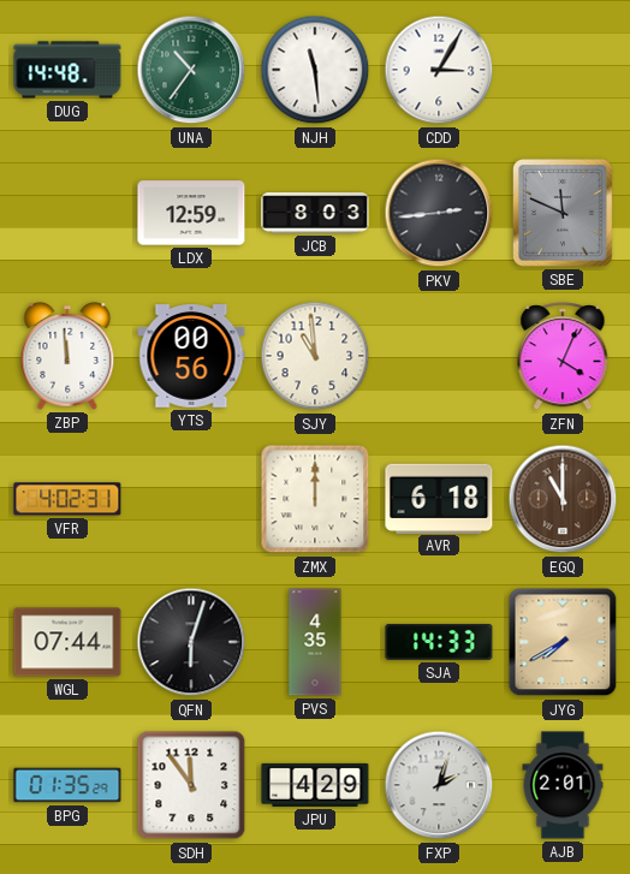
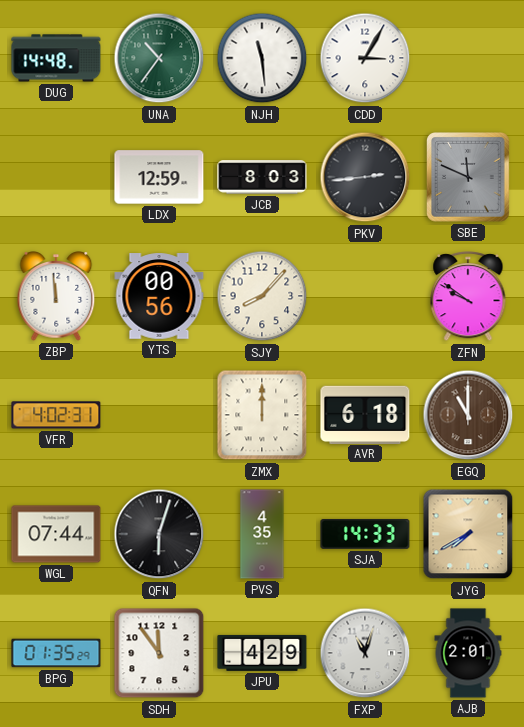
SJY: 10:59 -> 8:07
ZFN: 4:04 -> 9:51
FXP: 2:03 -> 11:03
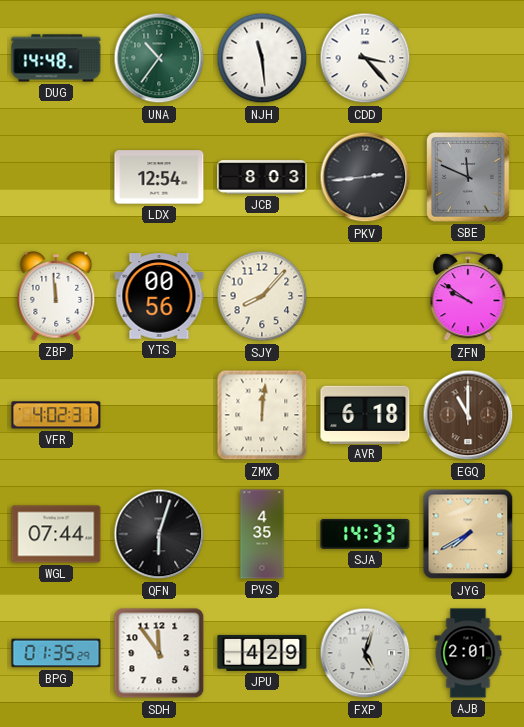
CDD: 3:05 -> 3:23
LDX: 12:59 -> 12:54
ZMX: 12:00 -> 12:01
FXP: 11:03 -> 5:03
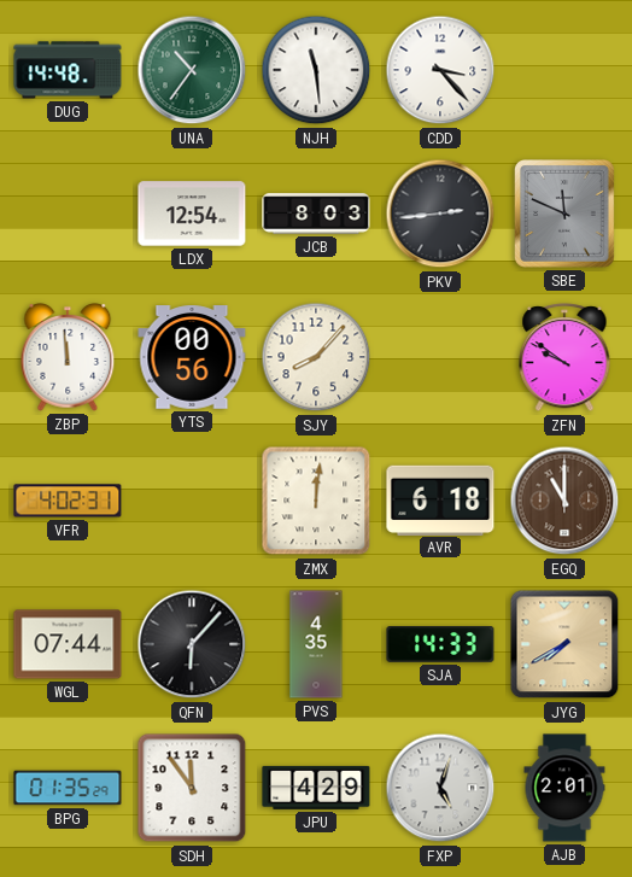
QFN: 6:03 -> 6:07
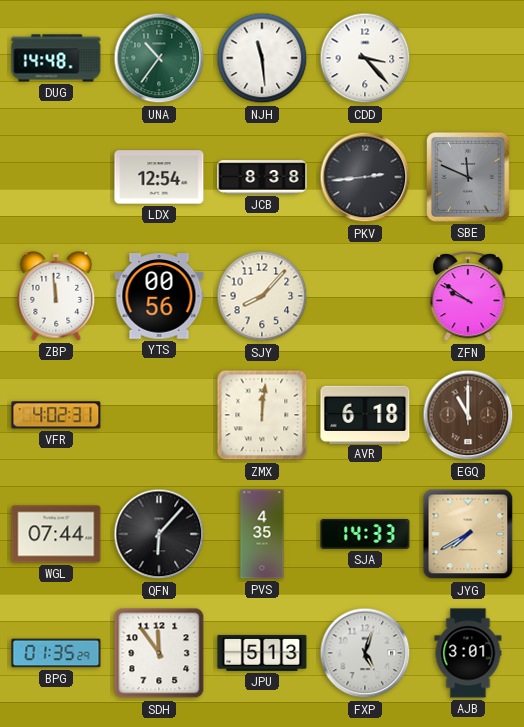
JCB: 8:03 -> 8:38
JPU: 4:29 -> 5:13
AJB: 2:01 -> 3:01
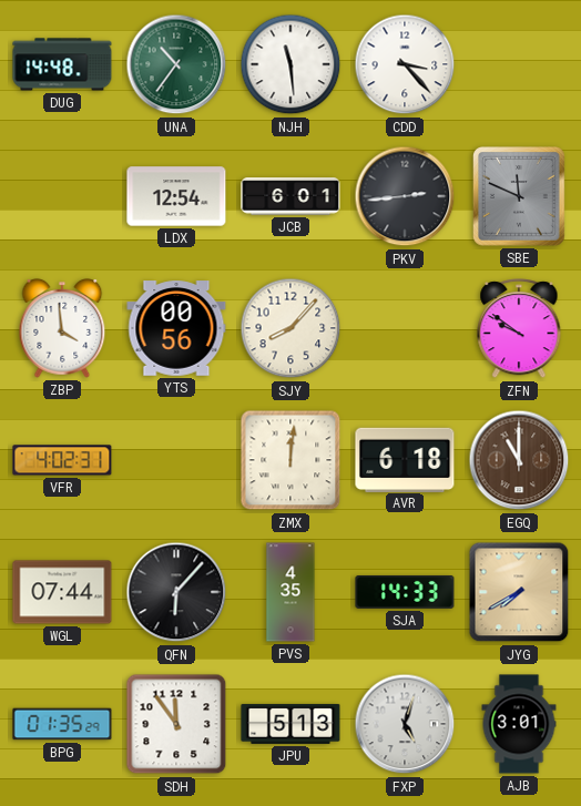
JCB: 8:38 -> 6:01
ZBP: 11:59 -> 3:59
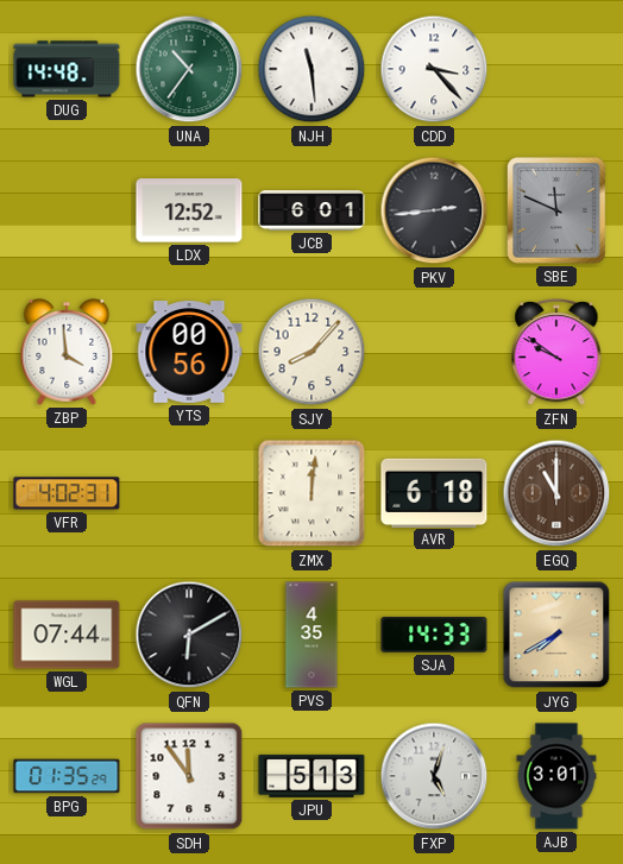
LDX: 12:54 -> 12:52
QFN: 6:07 -> 6:10
